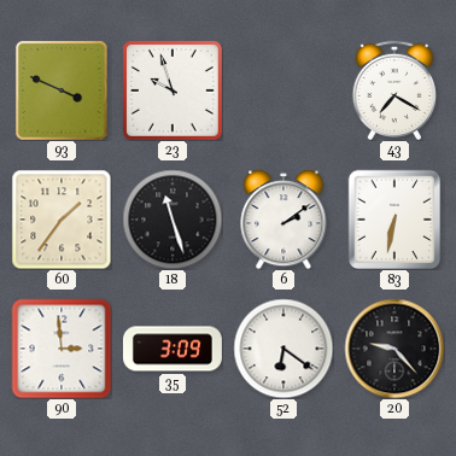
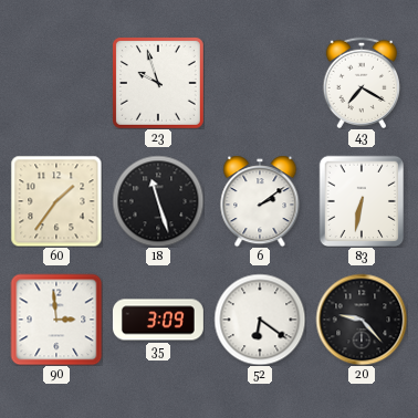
93: 3:49 -> none
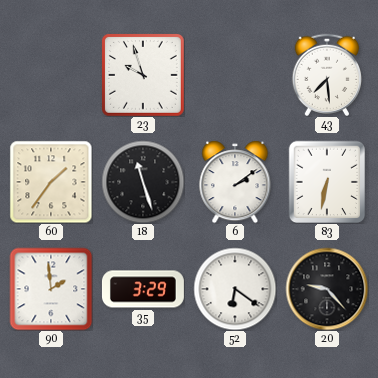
43: 7:20 -> 7:29
90: 2:59 -> 1:59
35: 3:09 -> 3:29
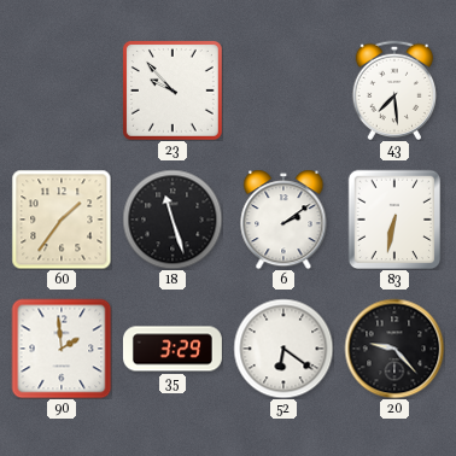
23: 9:57 -> 9:53
